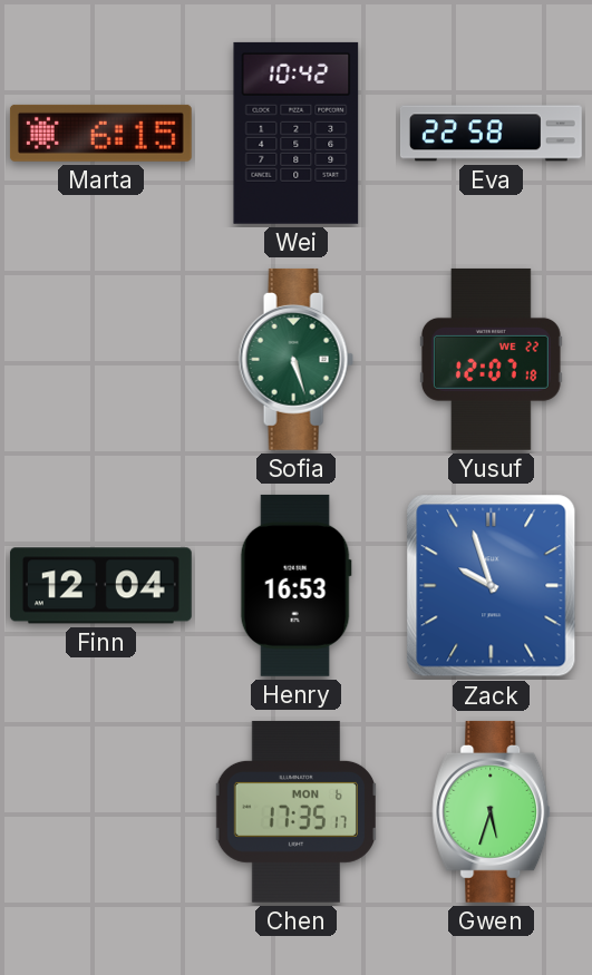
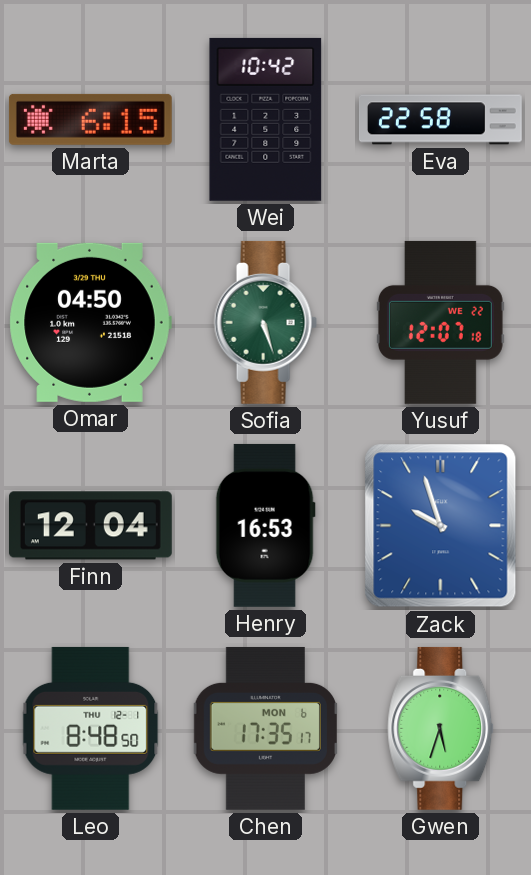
Omar: none -> 04:50
Leo: none -> 8:48
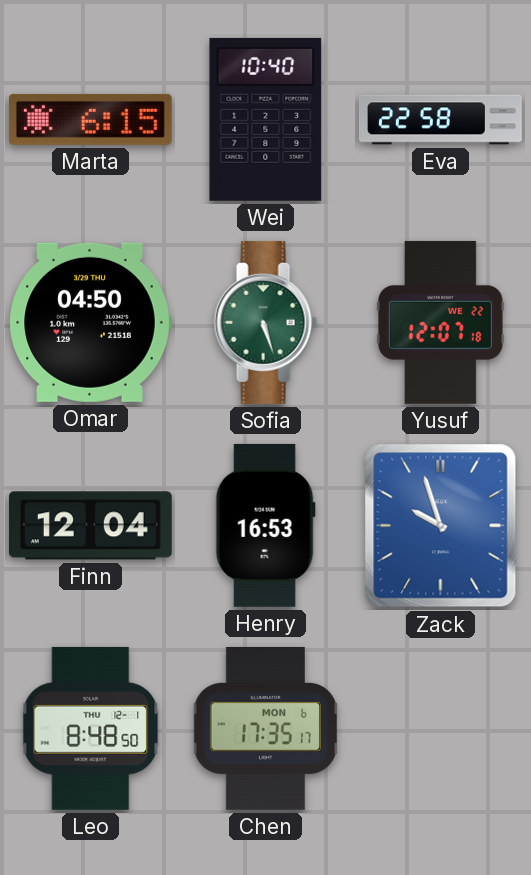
Wei: 10:42 -> 10:40
Gwen: 5:33 -> none
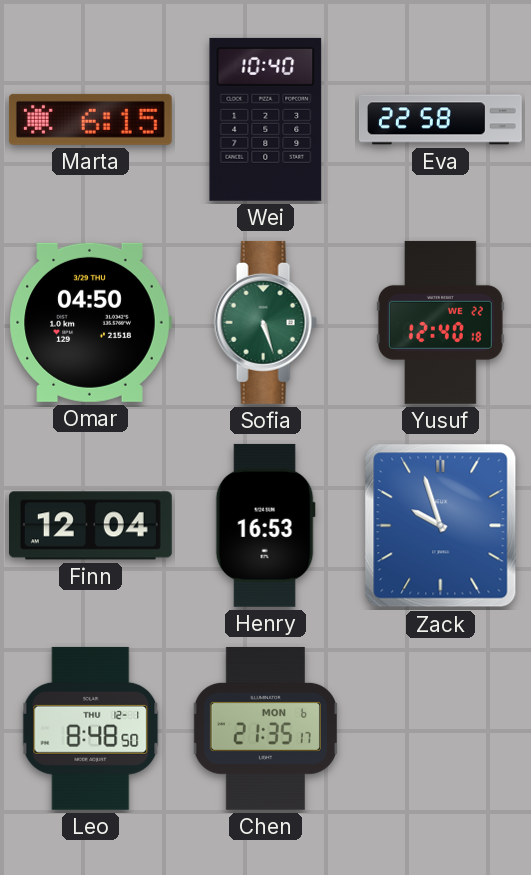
Yusuf: 12:07 -> 12:40
Chen: 17:35 -> 21:35
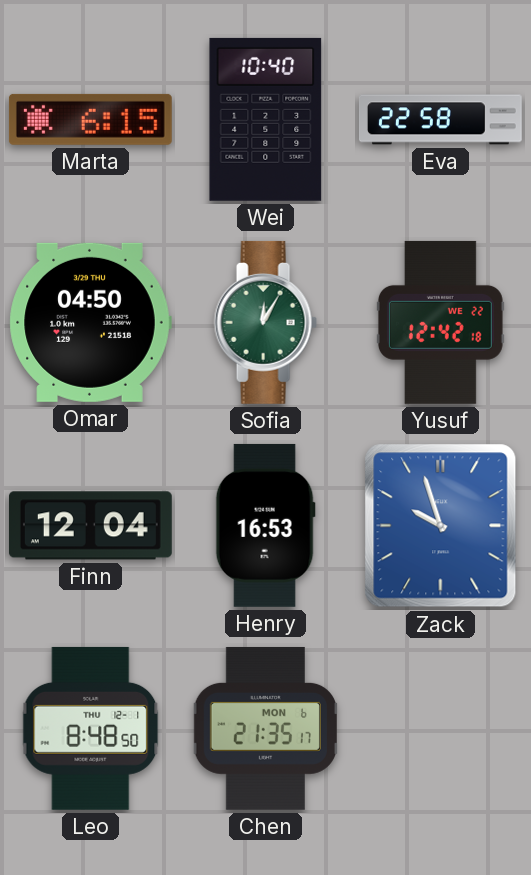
Sofia: 5:27 -> 12:05
Yusuf: 12:40 -> 12:42
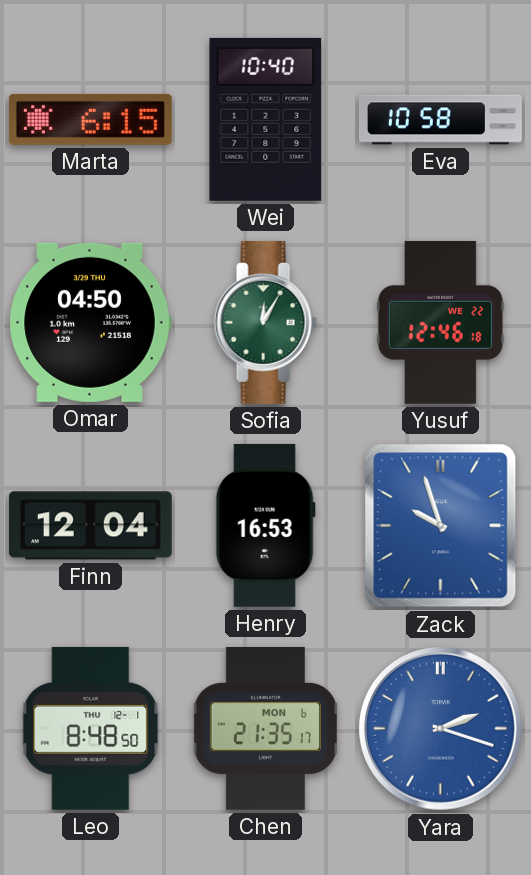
Eva: 22:58 -> 10:58
Yusuf: 12:42 -> 12:46
Yara: none -> 2:18
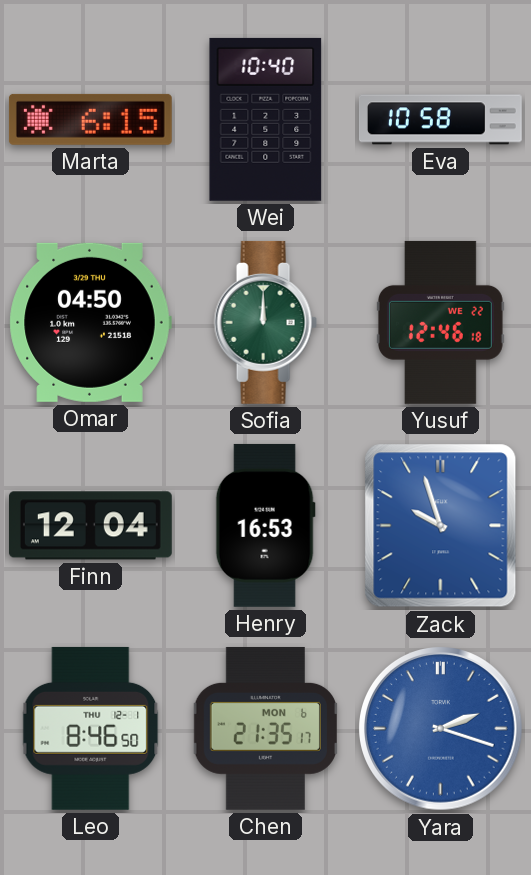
Sofia: 12:05 -> 12:00
Leo: 8:48 -> 8:46
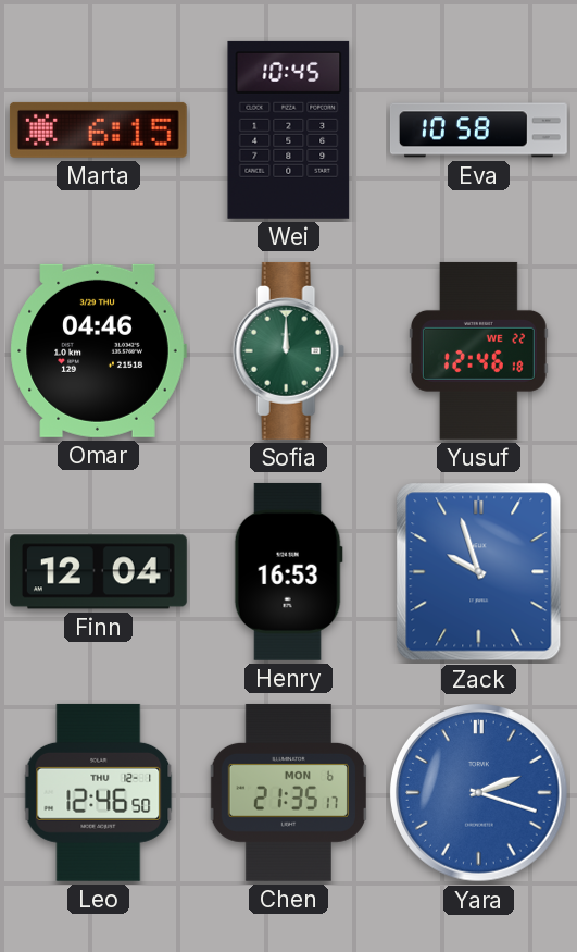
Wei: 10:40 -> 10:45
Omar: 04:50 -> 04:46
Leo: 8:46 -> 12:46
